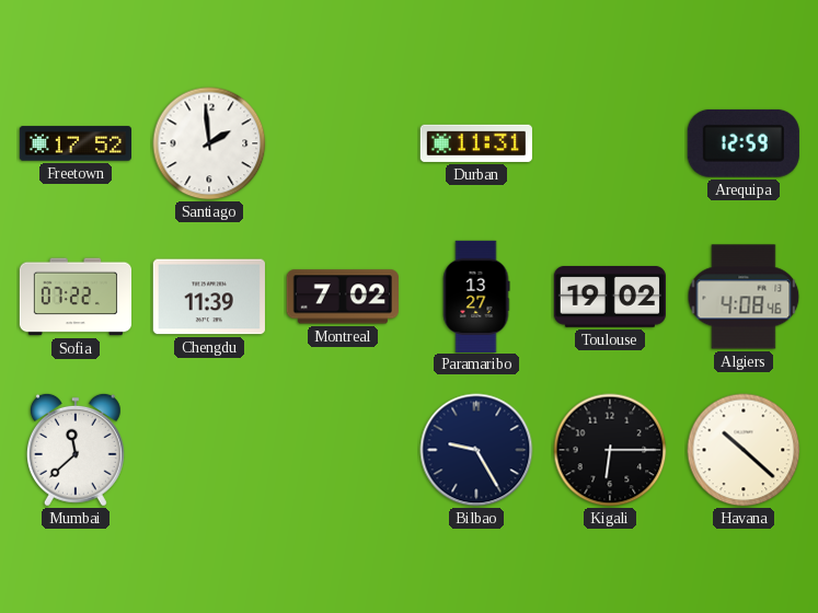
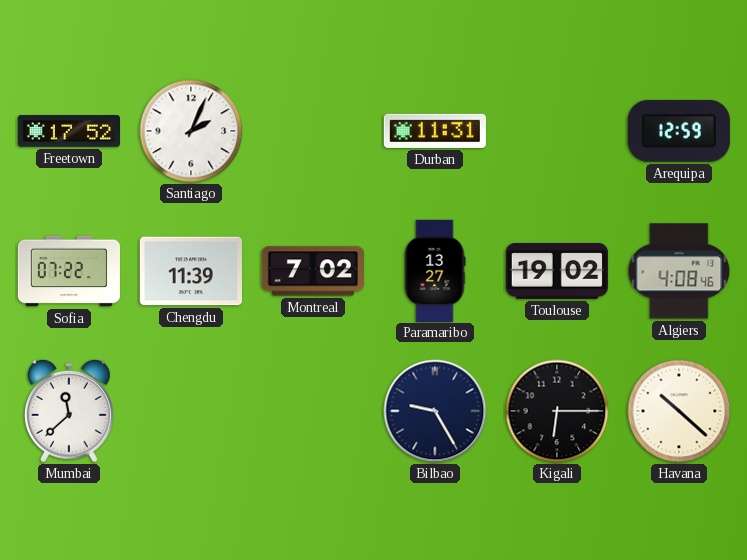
Santiago: 1:59 -> 2:04
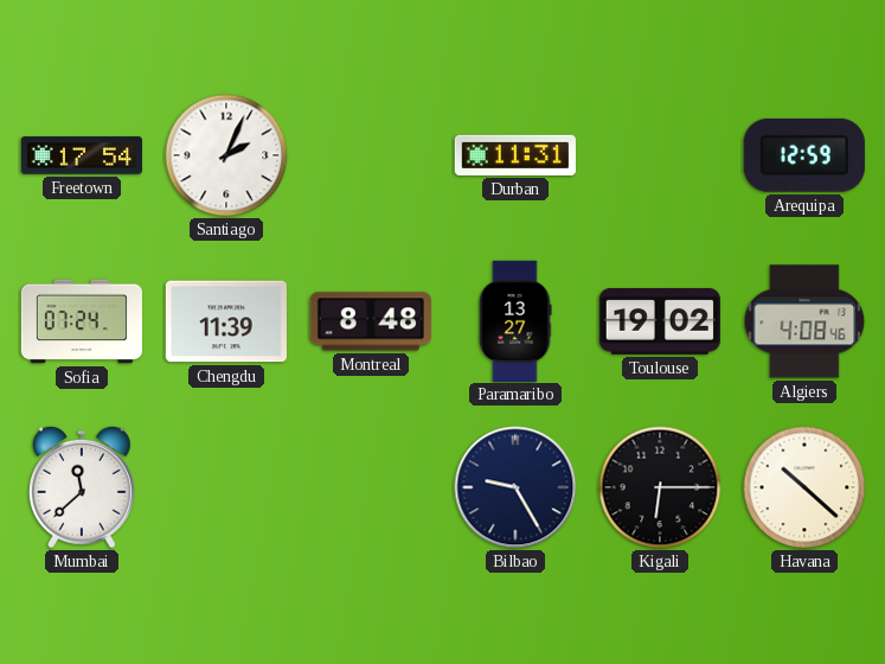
Freetown: 17:52 -> 17:54
Sofia: 07:22 -> 07:24
Montreal: 7:02 -> 8:48
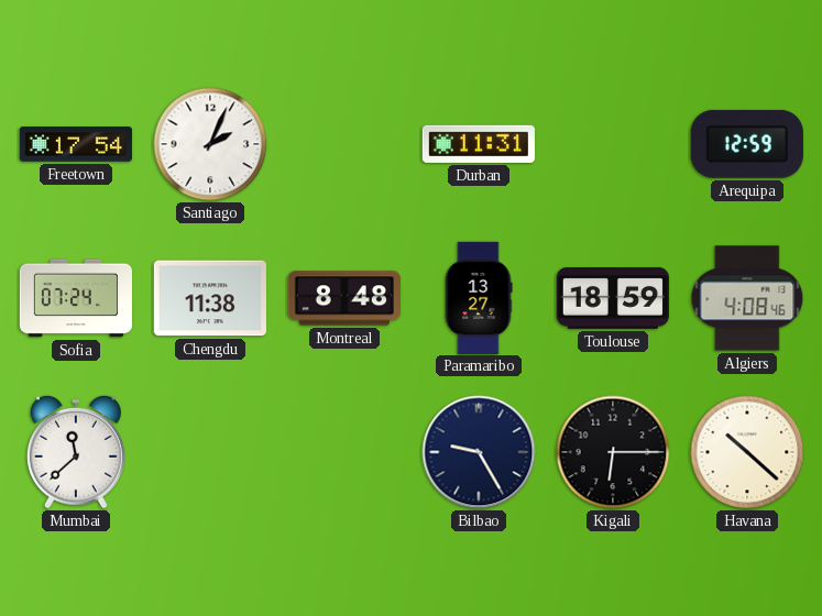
Chengdu: 11:39 -> 11:38
Toulouse: 19:02 -> 18:59
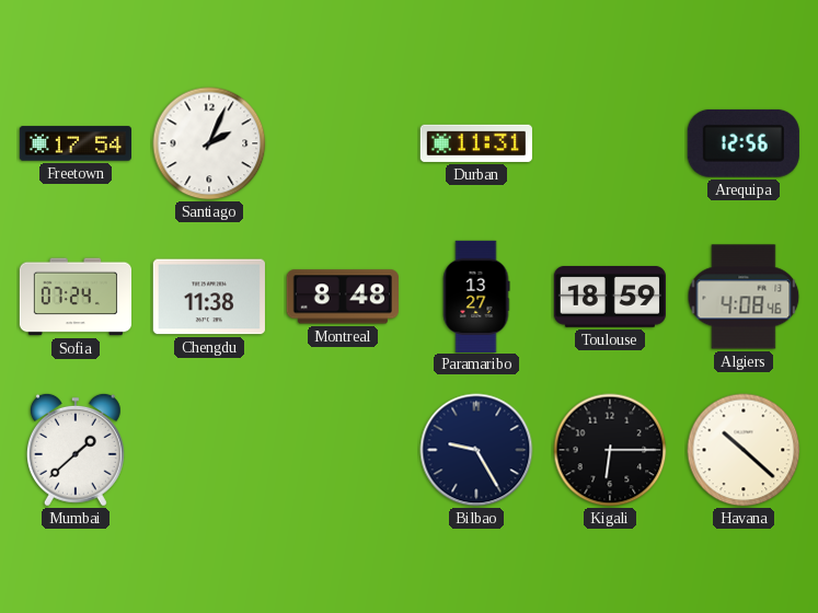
Arequipa: 12:59 -> 12:56
Mumbai: 11:38 -> 1:38
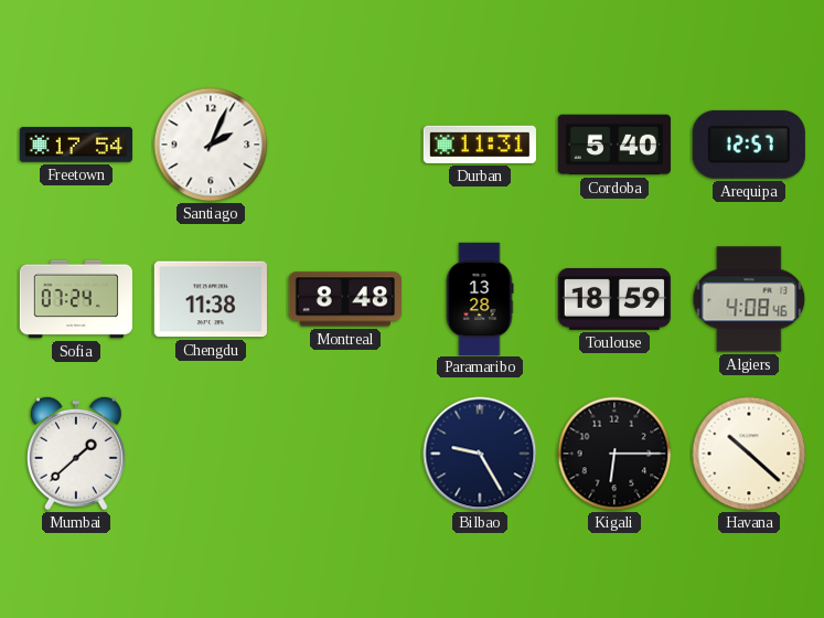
Cordoba: none -> 5:40
Arequipa: 12:56 -> 12:57
Paramaribo: 13:27 -> 13:28
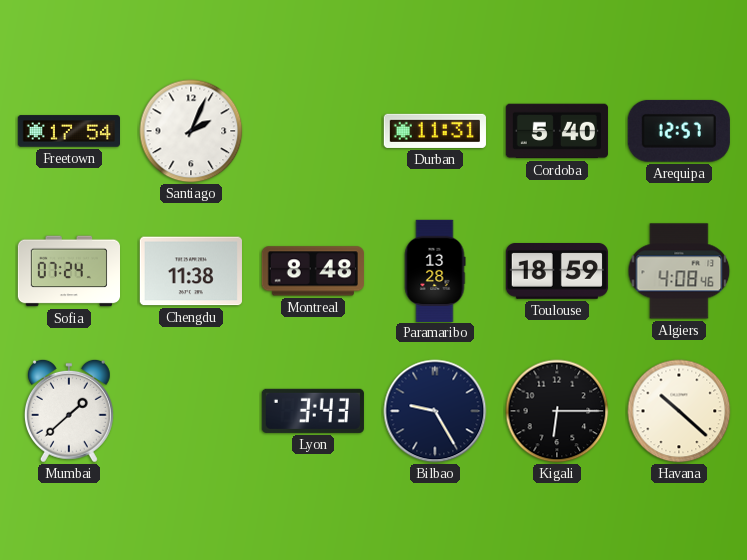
Lyon: none -> 3:43
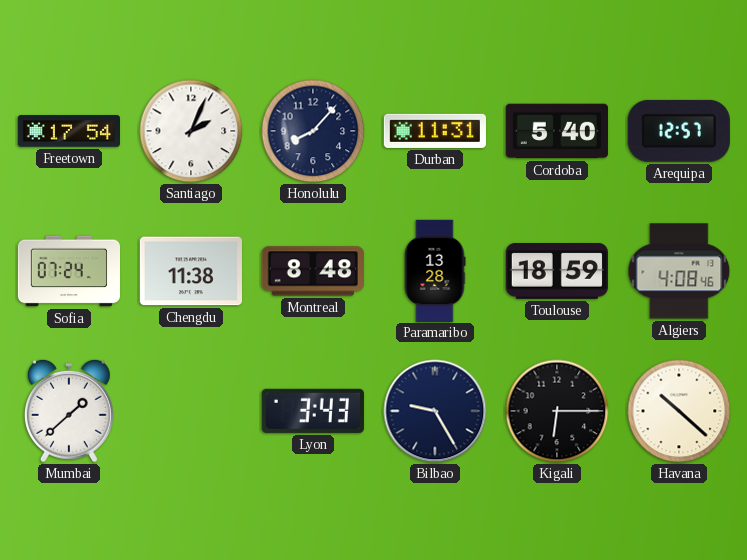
Honolulu: none -> 8:07
